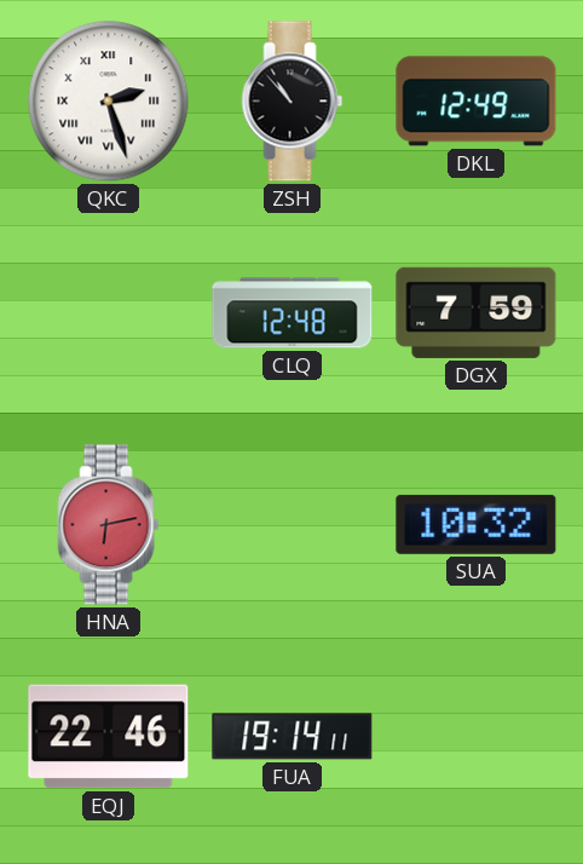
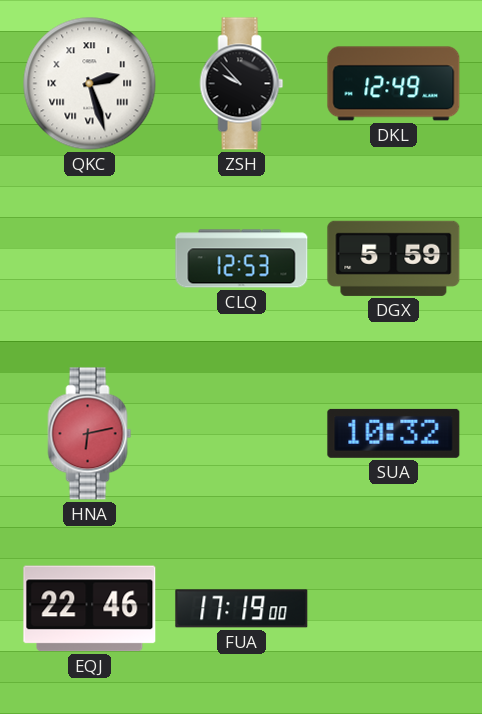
ZSH: 10:53 -> 9:53
CLQ: 12:48 -> 12:53
DGX: 7:59 -> 5:59
FUA: 19:14 -> 17:19
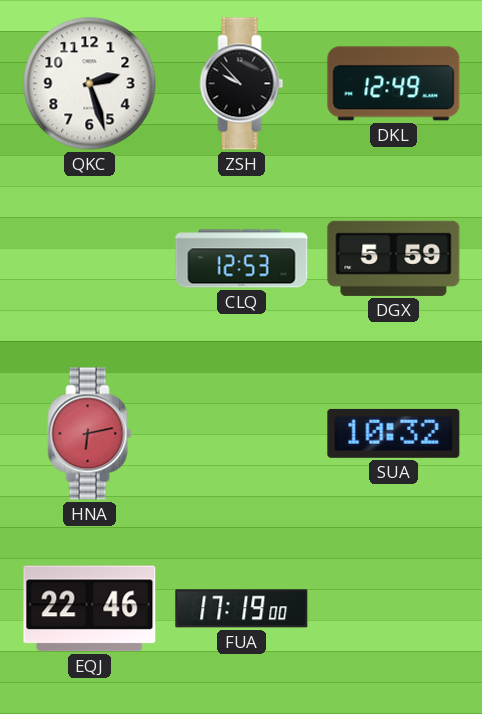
QKC numerals: Roman -> Arabic
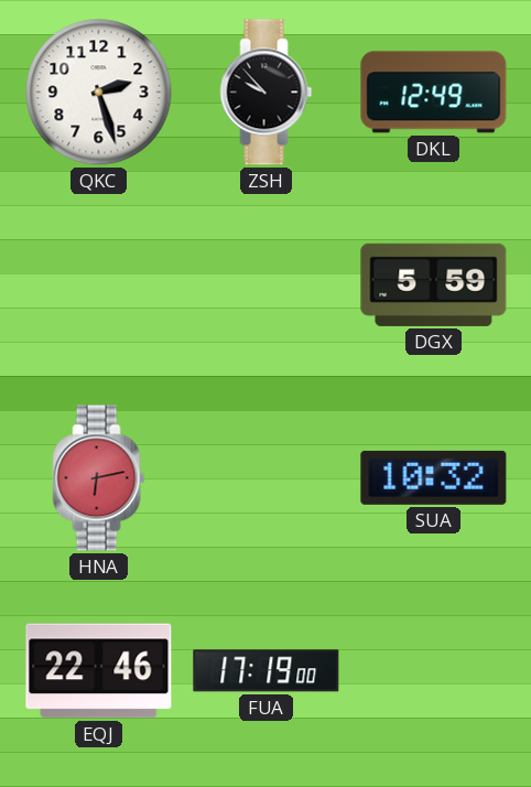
CLQ: 12:53 -> none
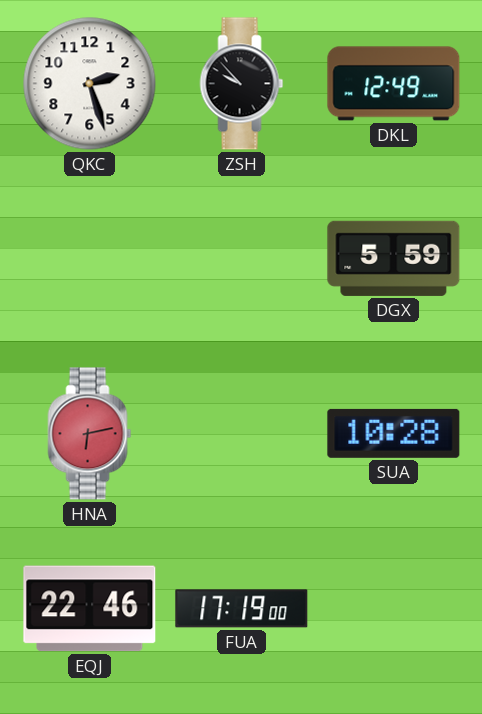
SUA: 10:32 -> 10:28
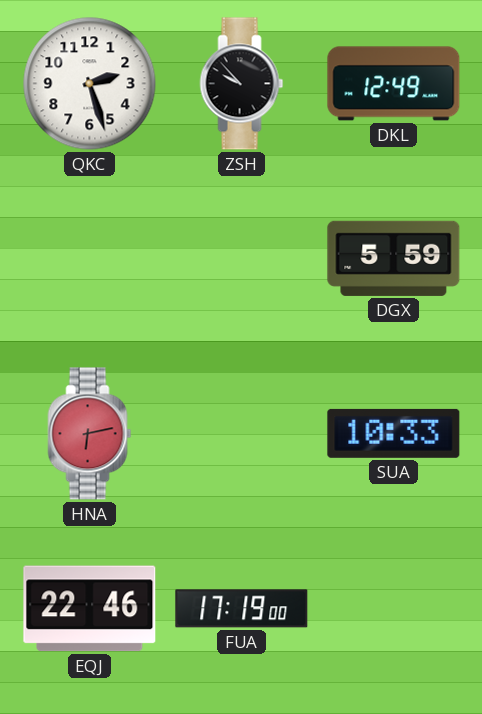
SUA: 10:28 -> 10:33
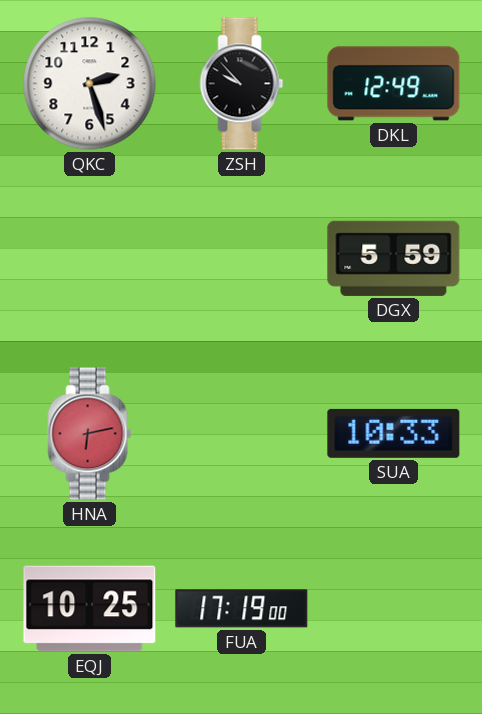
EQJ: 22:46 -> 10:25
